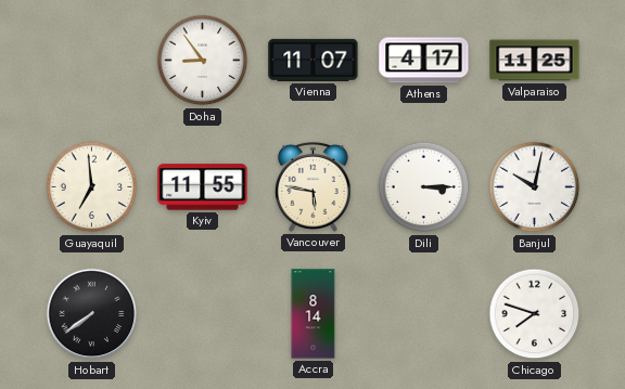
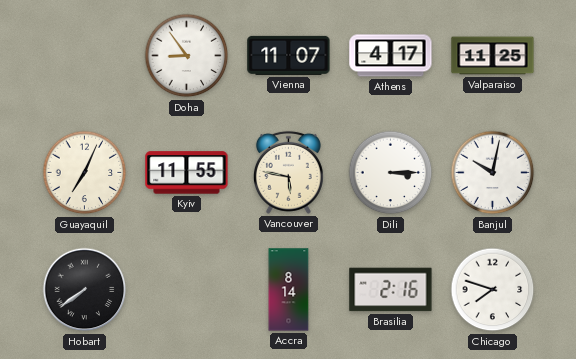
Guayaquil: 6:59 -> 7:04
Brasilia: none -> 2:16
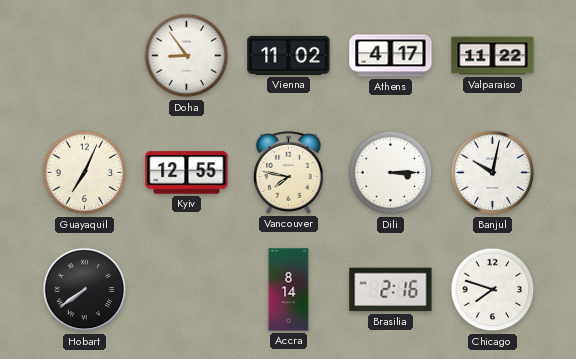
Vienna: 11:07 -> 11:02
Valparaiso: 11:25 -> 11:22
Kyiv: 11:55 -> 12:55
Vancouver: 5:47 -> 7:47
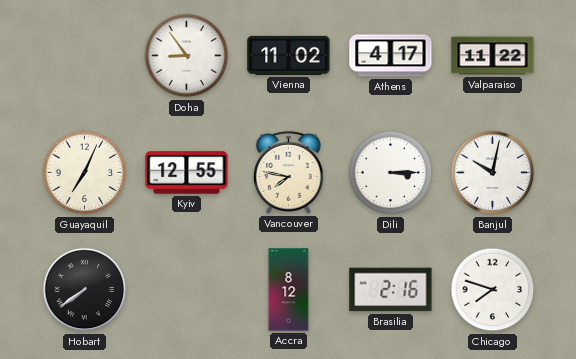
Accra: 8:14 -> 8:12
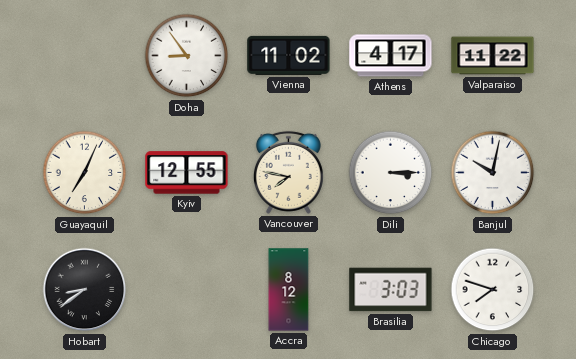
Hobart: 7:39 -> 8:39
Brasilia: 2:16 -> 3:03
